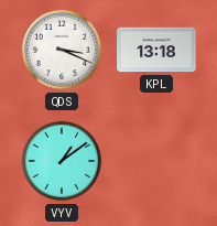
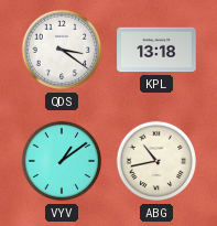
QDS: 3:19 -> 3:21
ABG: none -> 10:43
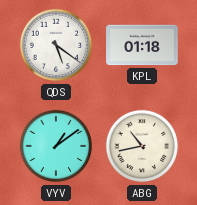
QDS: 3:21 -> 5:21
KPL: 13:18 -> 01:18
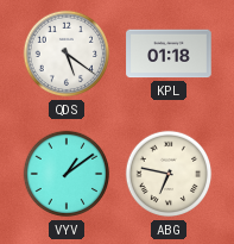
ABG: 10:43 -> 6:47
